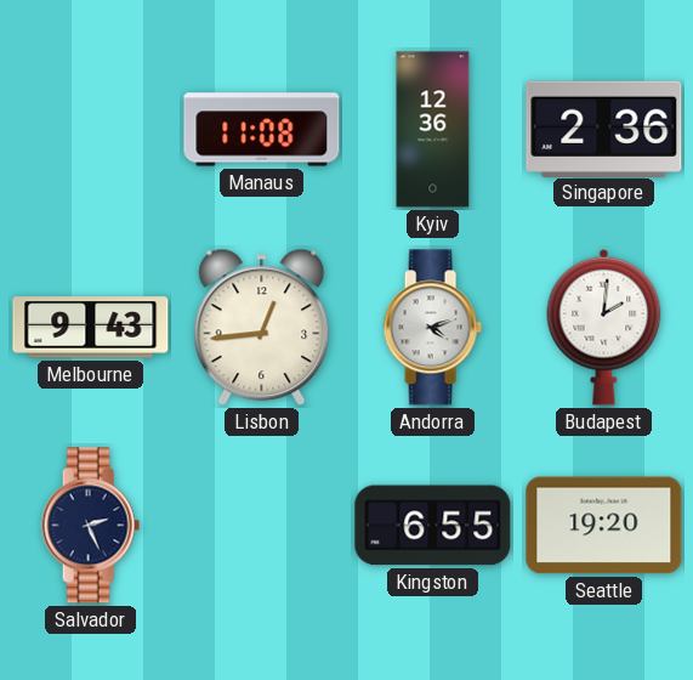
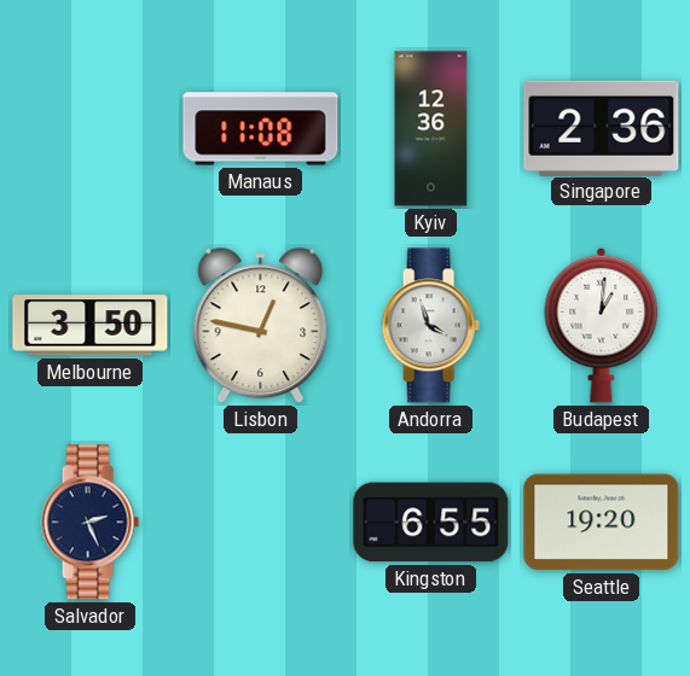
Melbourne: 9:43 -> 3:50
Lisbon: 12:44 -> 12:47
Andorra: 4:12 -> 3:57
Budapest: 2:01 -> 1:01
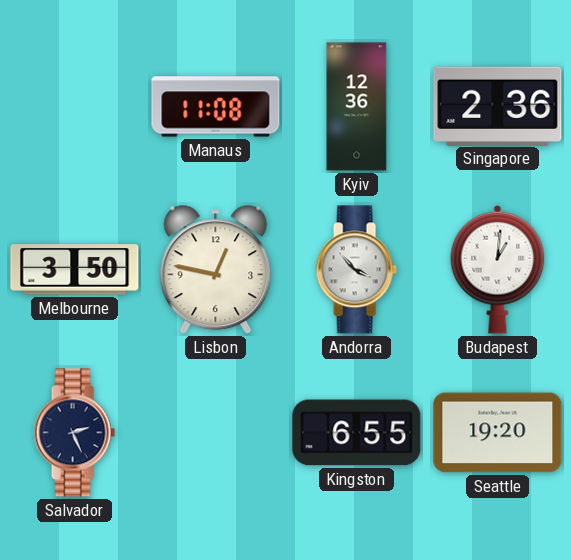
Andorra: 3:57 -> 3:53
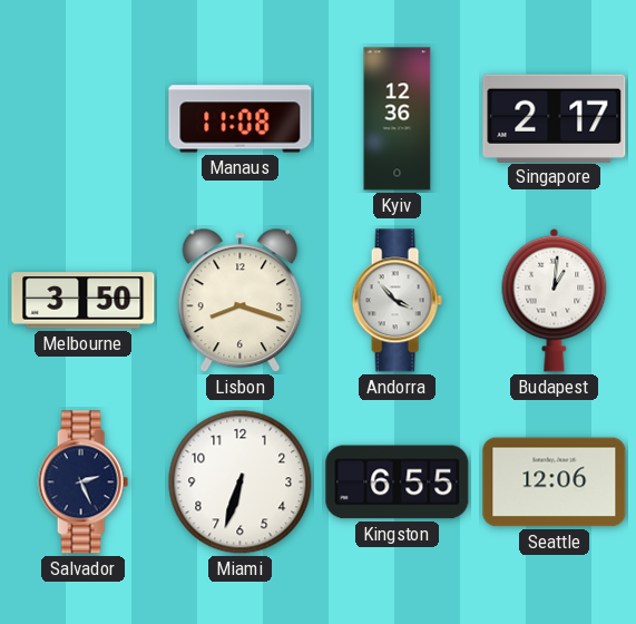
Singapore: 2:36 -> 2:17
Lisbon: 12:47 -> 8:18
Miami: none -> 6:33
Seattle: 19:20 -> 12:06
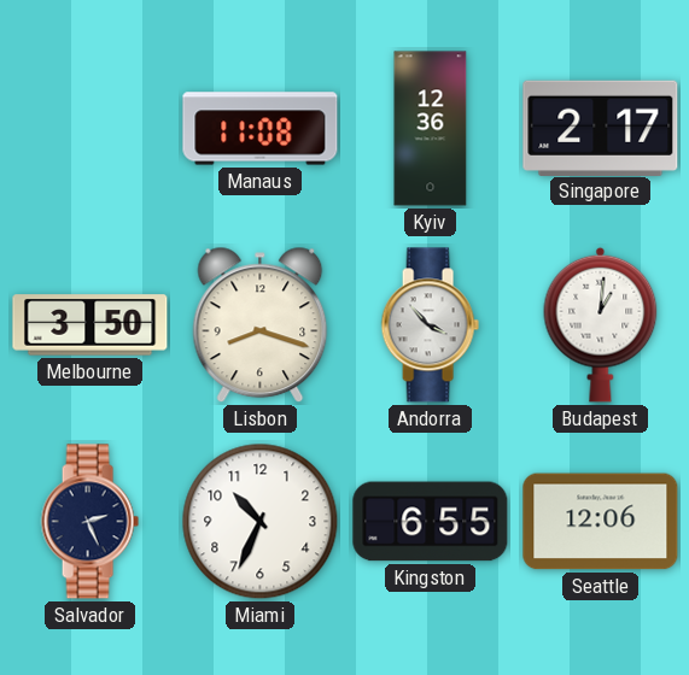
Miami: 6:33 -> 10:34
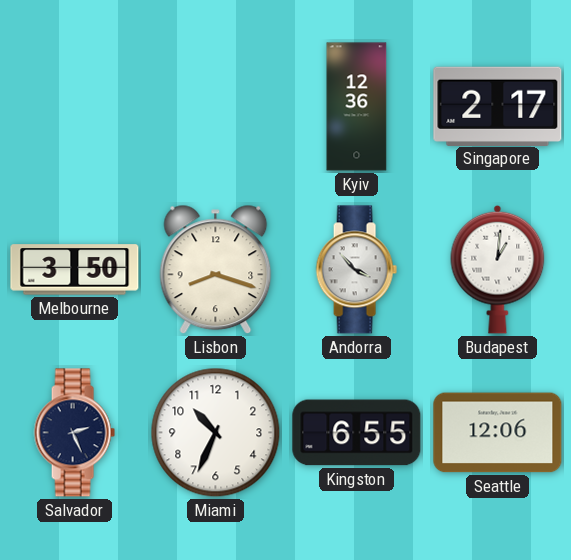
Manaus: 11:08 -> none
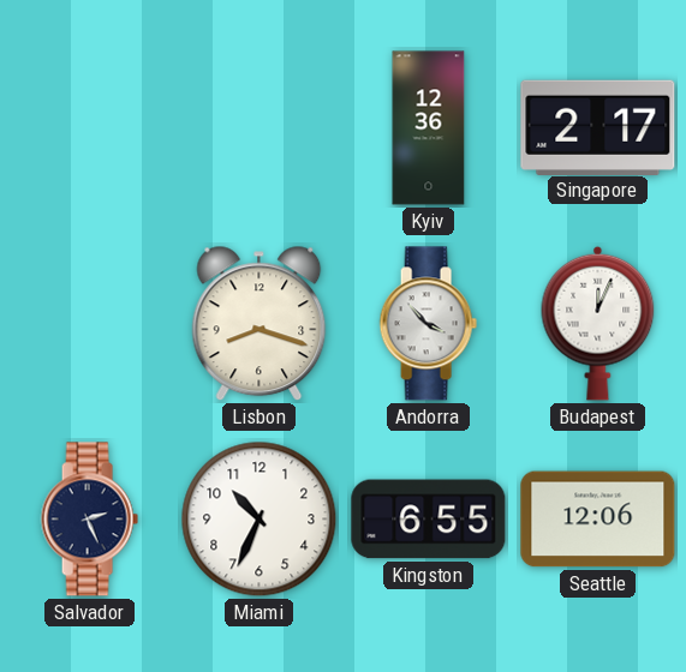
Melbourne: 3:50 -> none
Budapest: 1:01 -> 12:04
